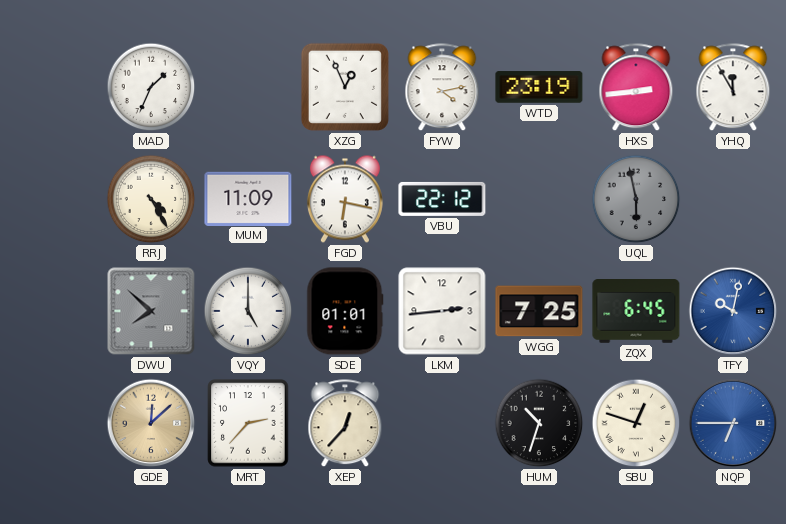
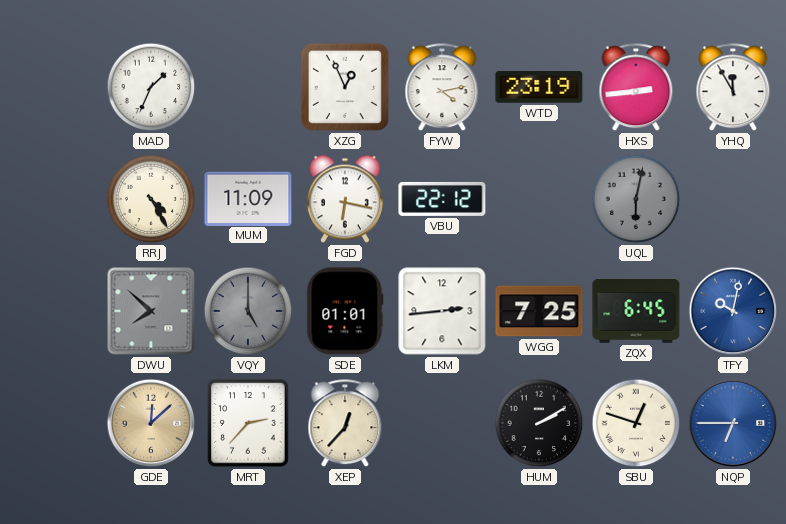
UQL: 5:58 -> 6:02
VQY dial: white -> grey
HUM: 10:33 -> 2:10
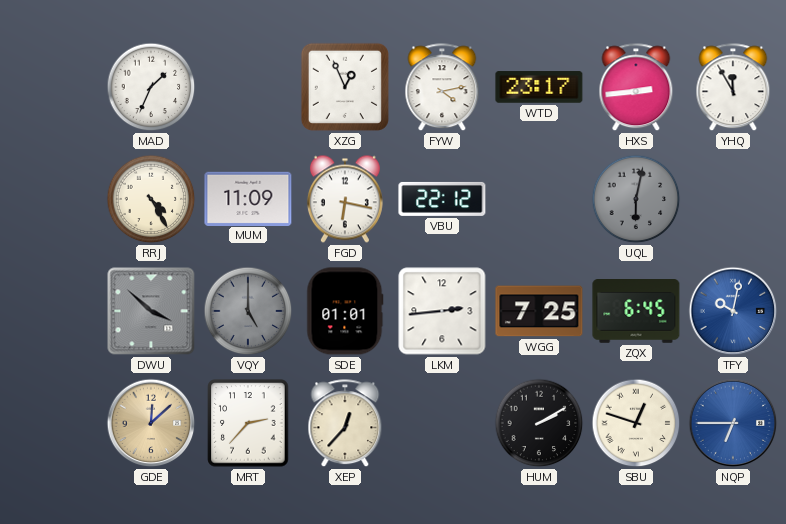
WTD: 23:19 -> 23:17
DWU: 7:52 -> 3:52
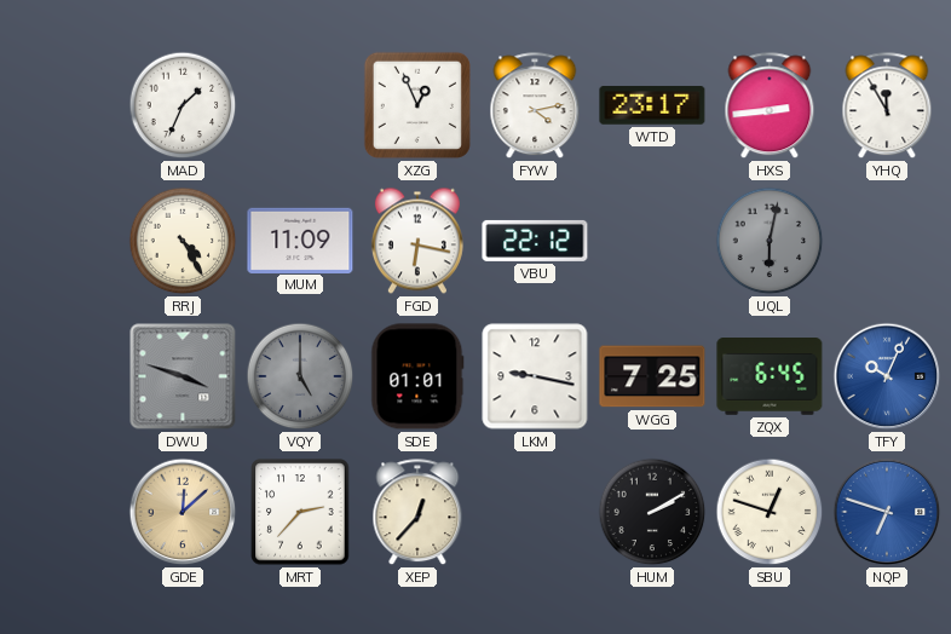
DWU: 3:52 -> 3:48
LKM: 2:44 -> 9:17
TFY: 10:02 -> 10:04
NQP: 6:45 -> 6:48
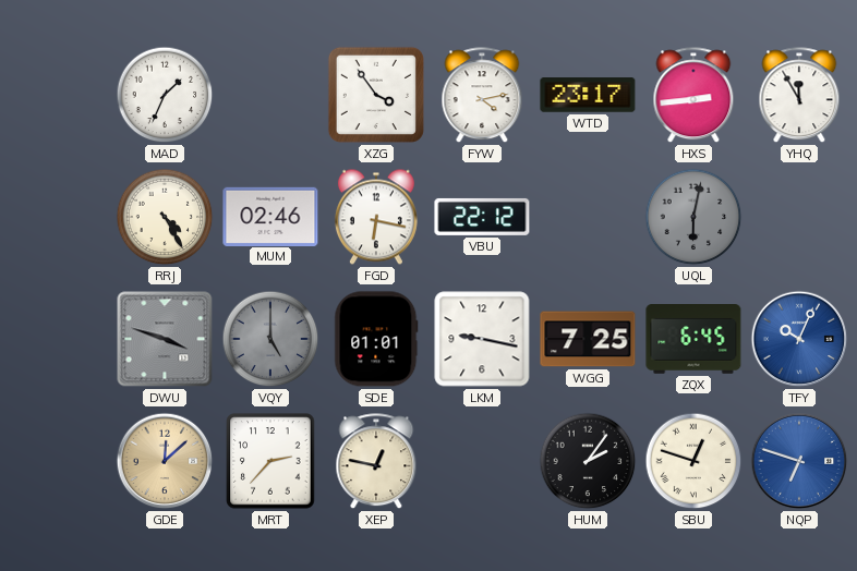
XZG: 12:56 -> 3:54
MUM: 11:09 -> 02:46
XEP: 12:37 -> 12:47
HUM: 2:10 -> 2:06
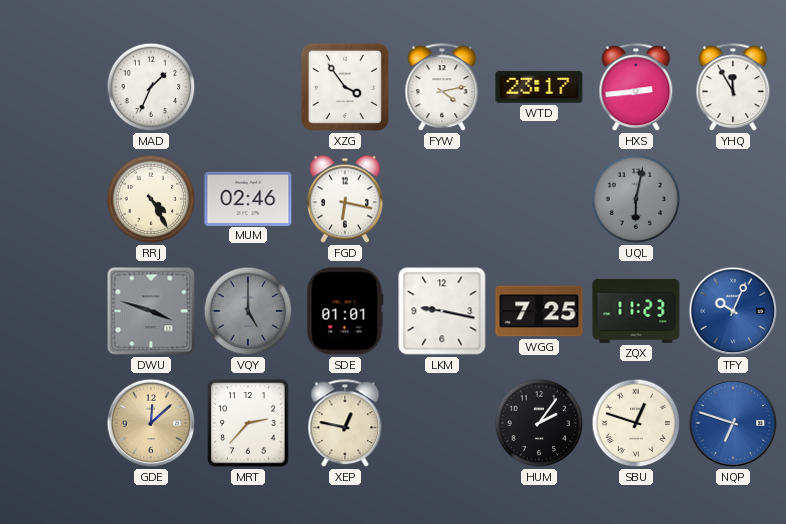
VBU: 22:12 -> none
ZQX: 6:45 -> 11:23
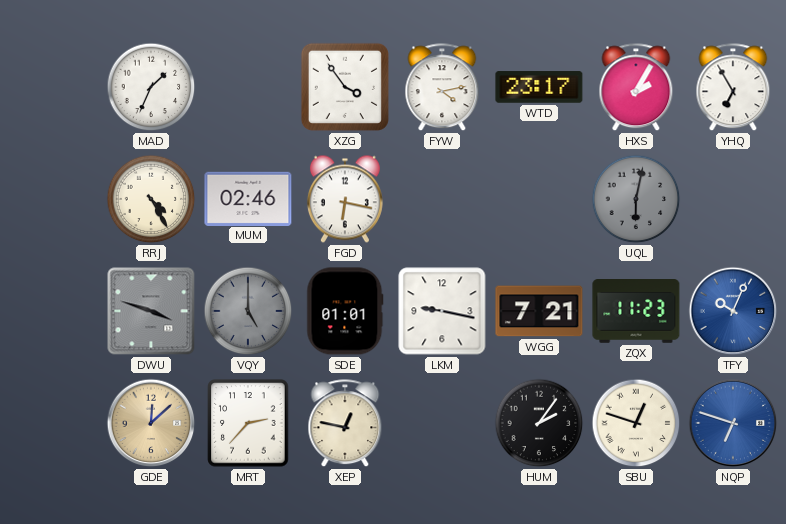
HXS: 2:44 -> 2:05
YHQ: 11:55 -> 6:55
WGG: 7:25 -> 7:21
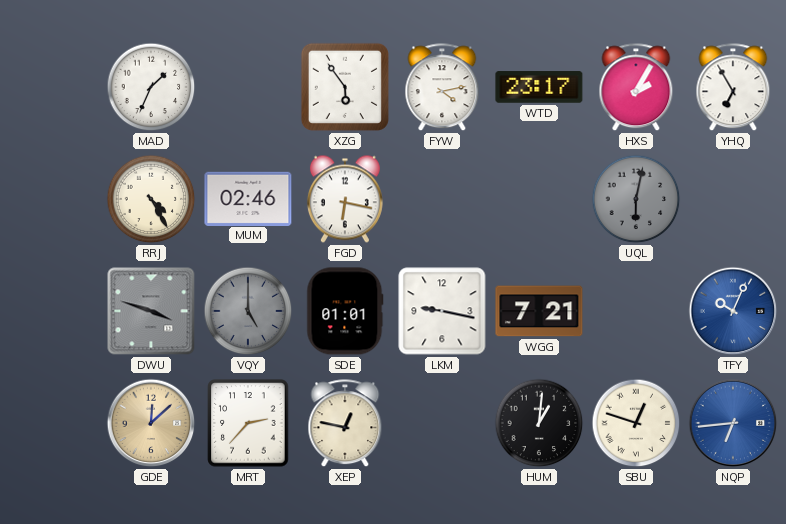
XZG: 3:54 -> 5:54
ZQX: 11:23 -> none
HUM: 2:06 -> 1:01
NQP: 6:48 -> 6:44
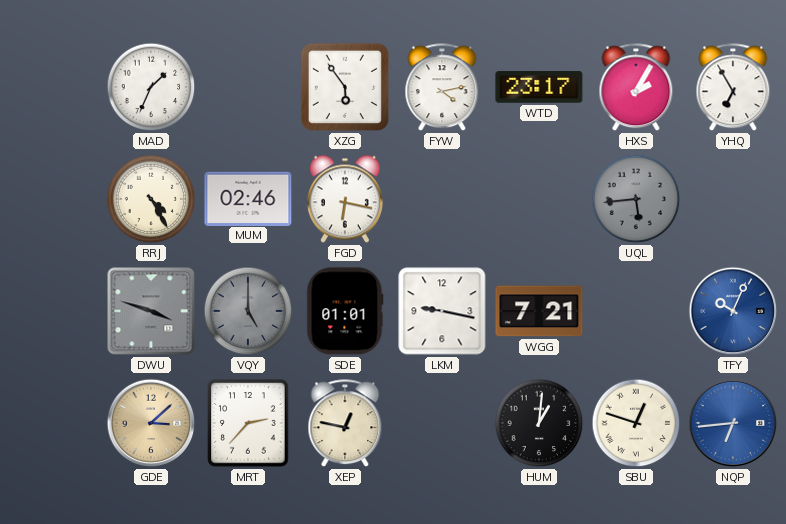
UQL: 6:02 -> 5:44
GDE: 12:08 -> 3:08
